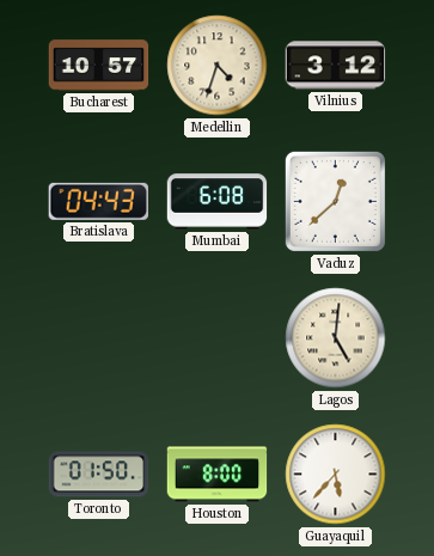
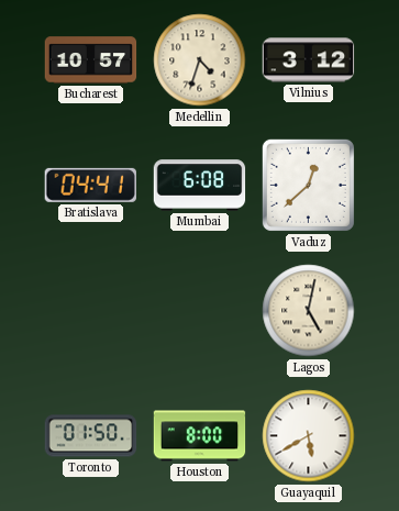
Bratislava: 04:43 -> 04:41
Lagos: 5:01 -> 5:02
Guayaquil: 5:37 -> 5:40
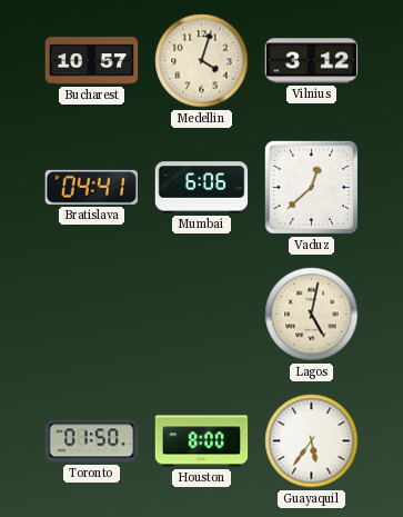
Medellin: 4:33 -> 4:03
Mumbai: 6:08 -> 6:06
Guayaquil: 5:40 -> 5:36
